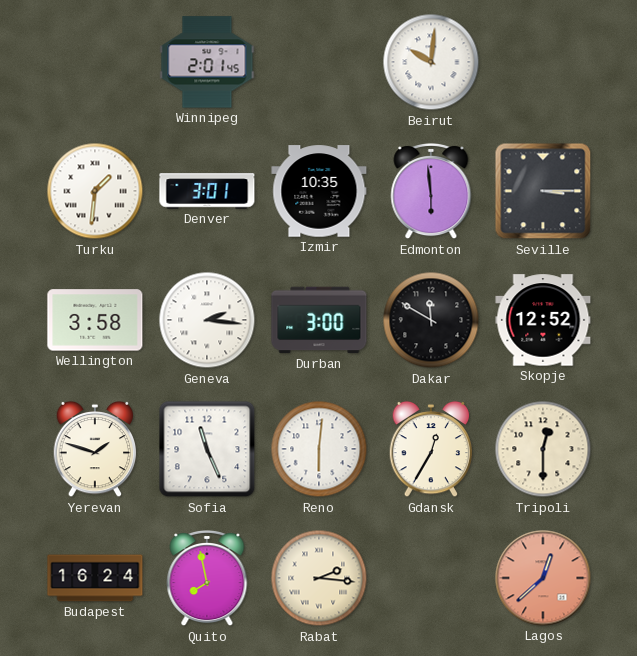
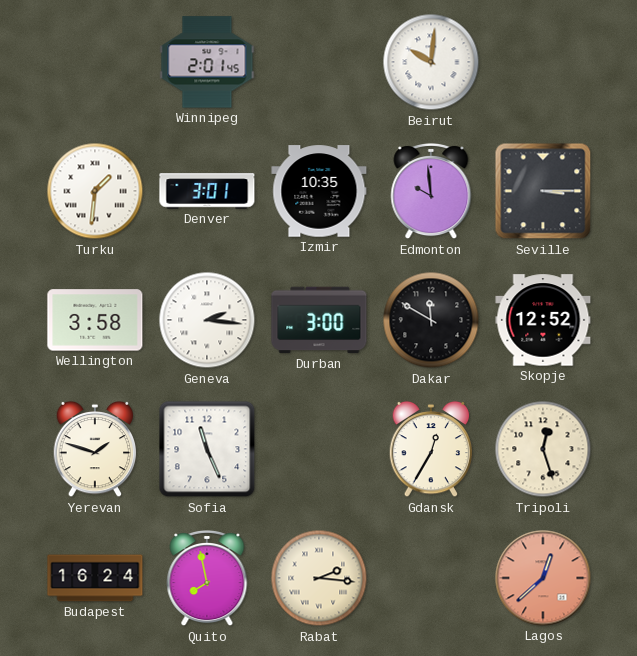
Edmonton: 5:59 -> 9:59
Reno: 6:01 -> none
Tripoli: 12:30 -> 12:27
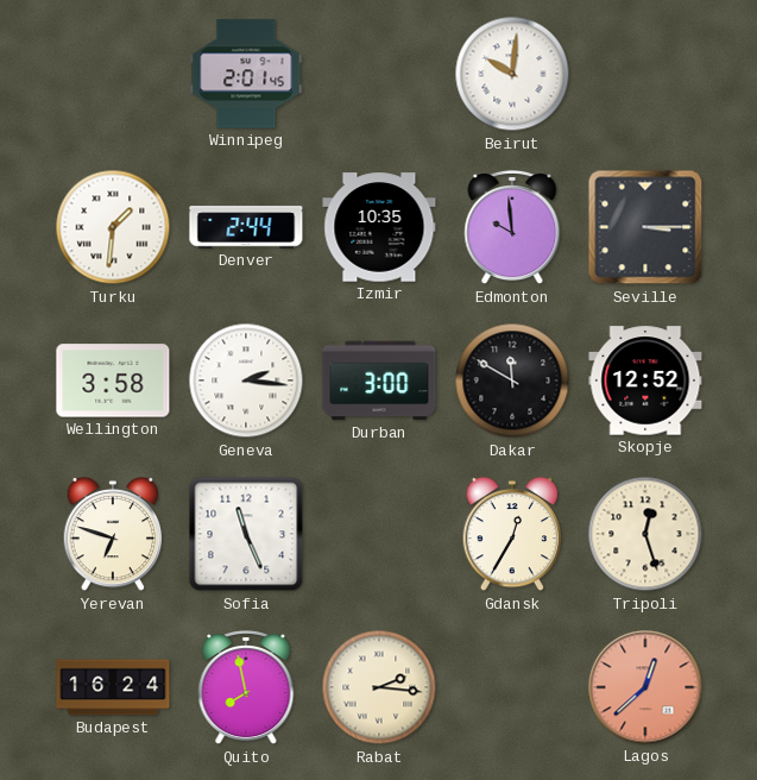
Denver: 3:01 -> 2:44
Yerevan: 1:48 -> 6:48
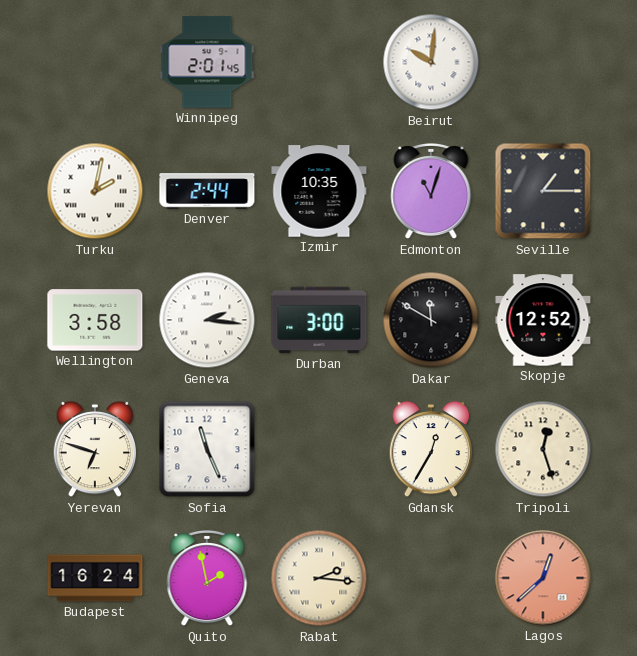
Turku: 1:31 -> 2:02
Edmonton: 9:59 -> 11:03
Seville: 3:15 -> 1:15
Quito: 7:58 -> 1:58
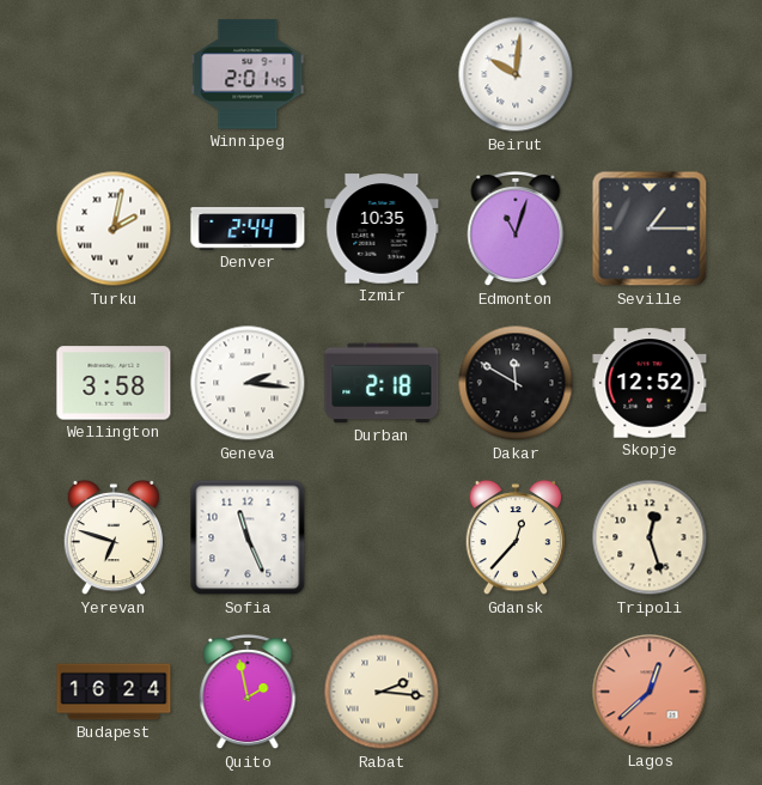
Durban: 3:00 -> 2:18
Gdansk: 12:35 -> 12:37
